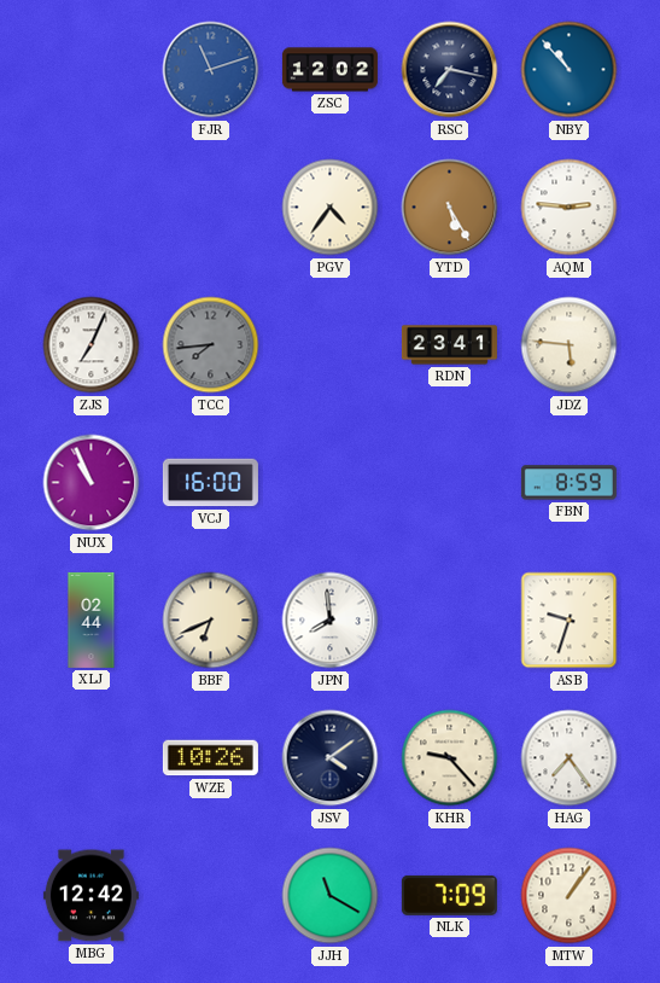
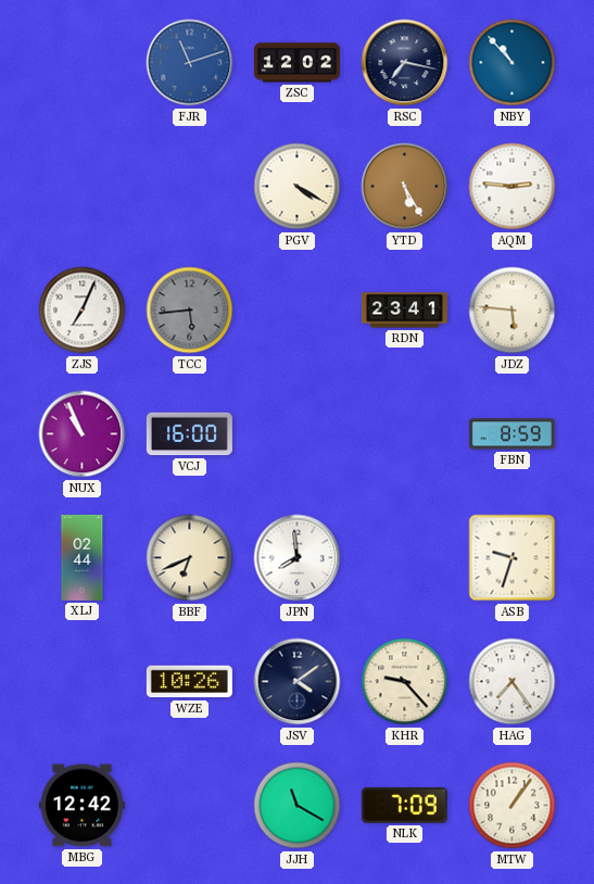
PGV: 4:36 -> 4:20
TCC: 7:44 -> 5:44
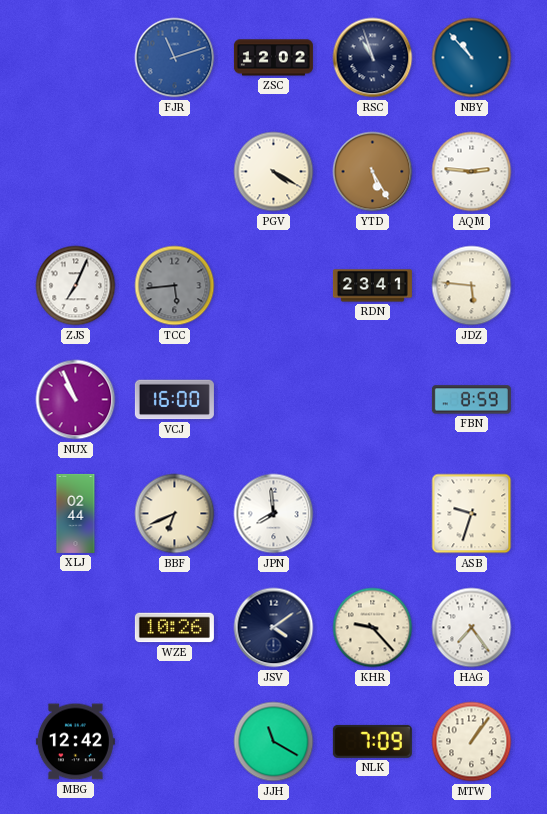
RSC: 7:17 -> 10:57
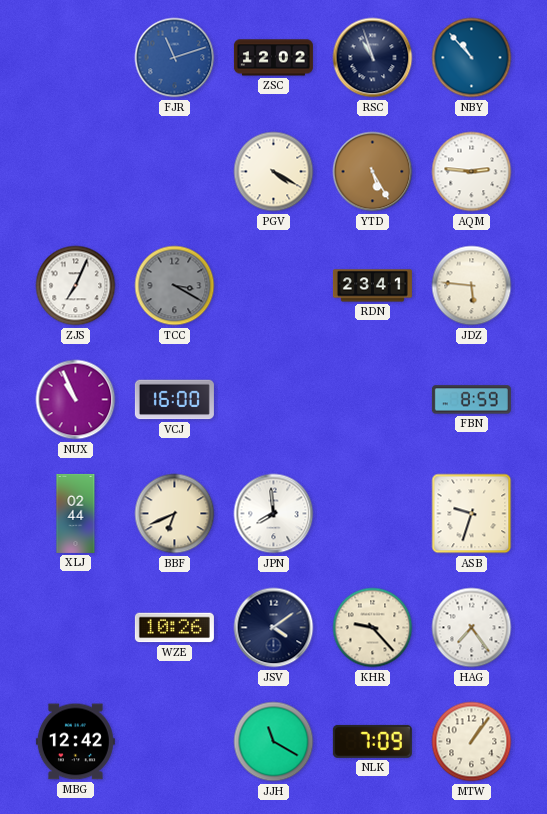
TCC: 5:44 -> 3:20
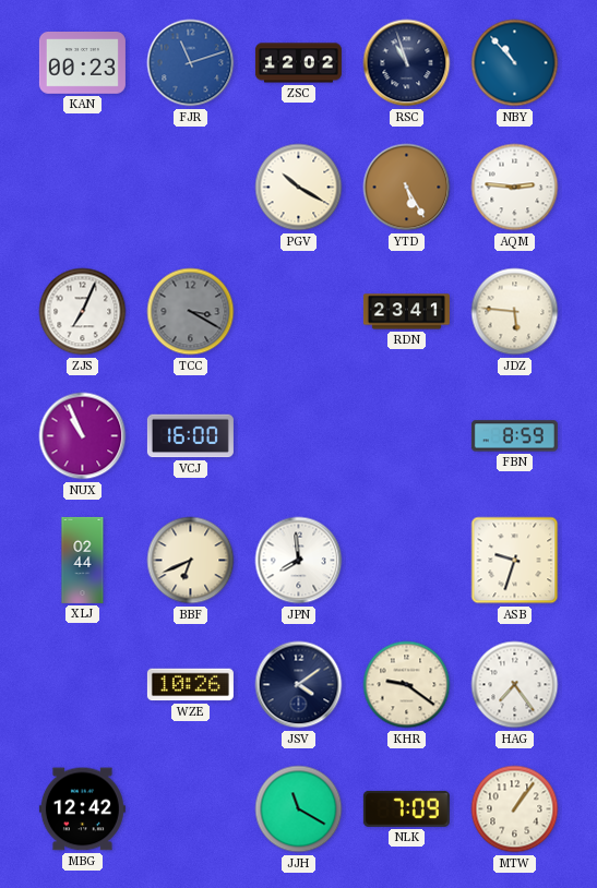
KAN: none -> 00:23
PGV: 4:20 -> 10:20
KHR: 9:23 -> 9:21
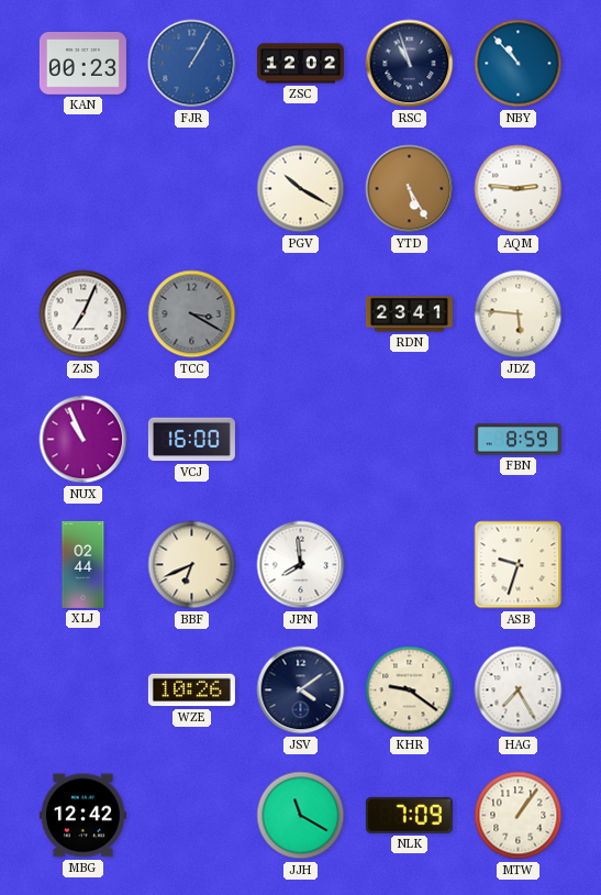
FJR: 11:12 -> 1:05
HAG: 7:24 -> 7:25
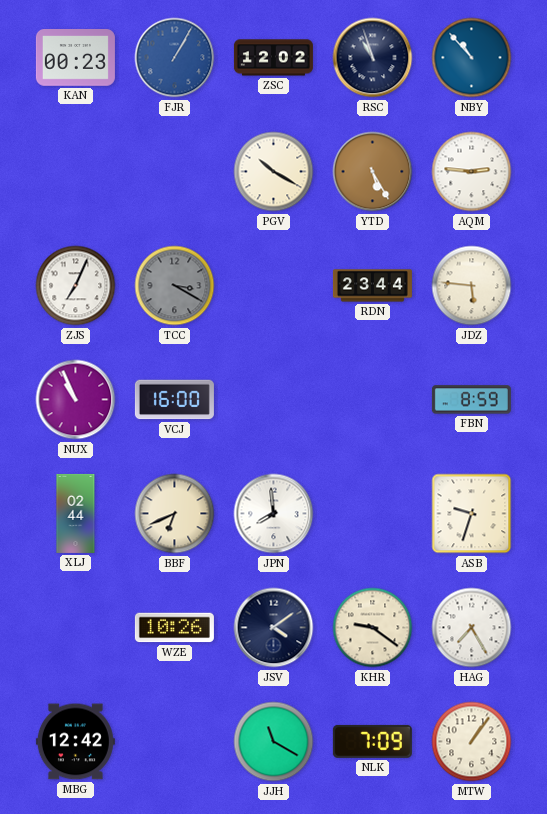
RDN: 23:41 -> 23:44
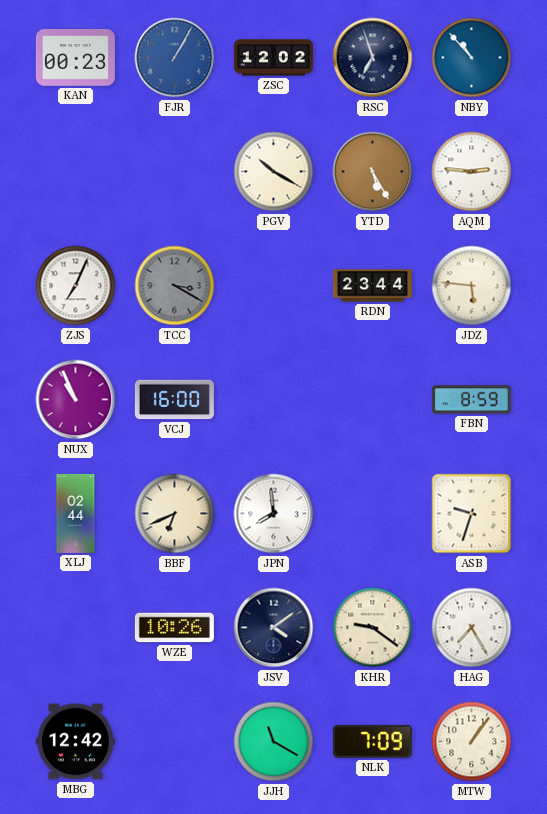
RSC: 10:57 -> 6:57
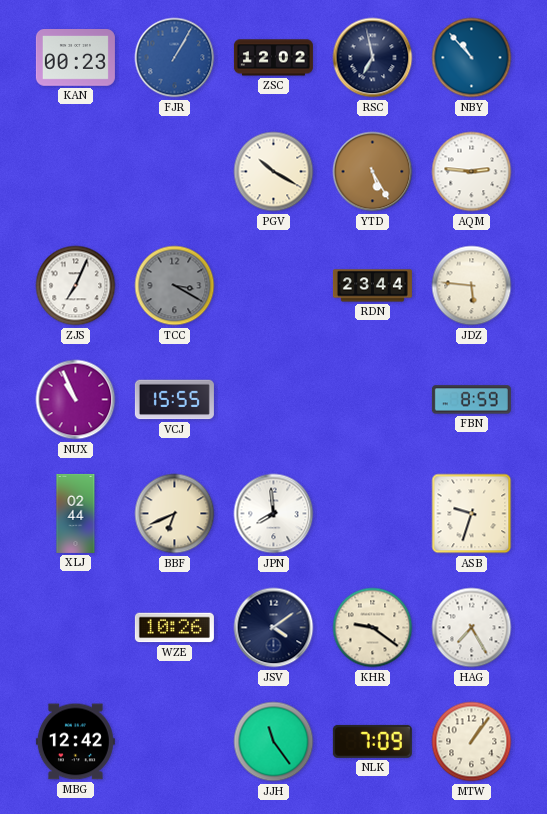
RSC: 6:57 -> 6:58
VCJ: 16:00 -> 15:55
JJH: 11:20 -> 11:24
